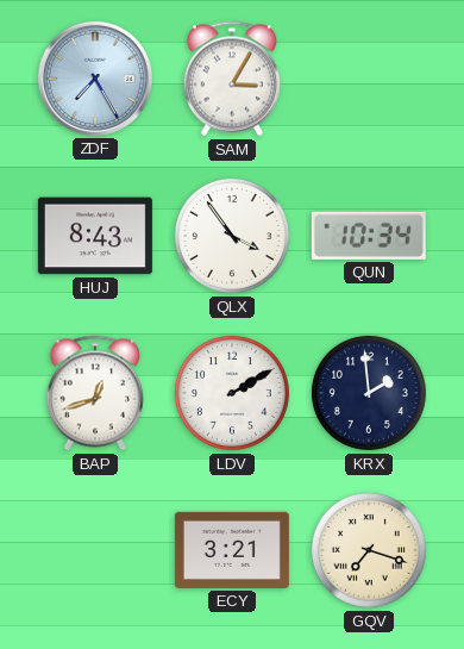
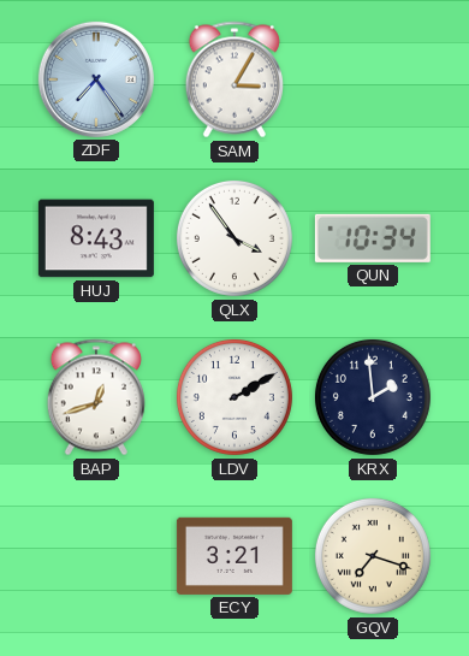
ZDF: 7:25 -> 7:24
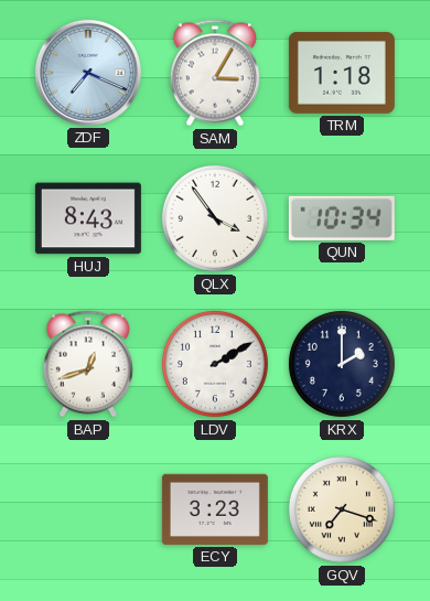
ZDF: 7:24 -> 7:19
TRM: none -> 1:18
KRX: 1:59 -> 2:00
ECY: 3:21 -> 3:23
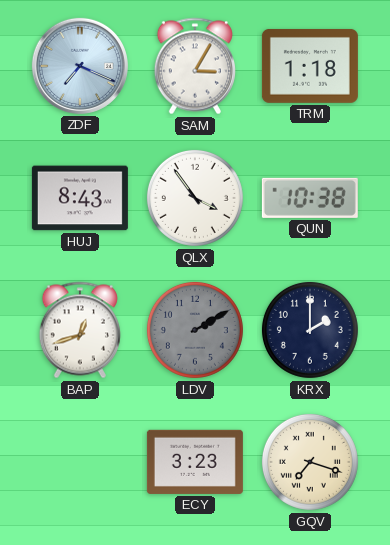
QUN: 10:34 -> 10:38
LDV dial: white -> grey
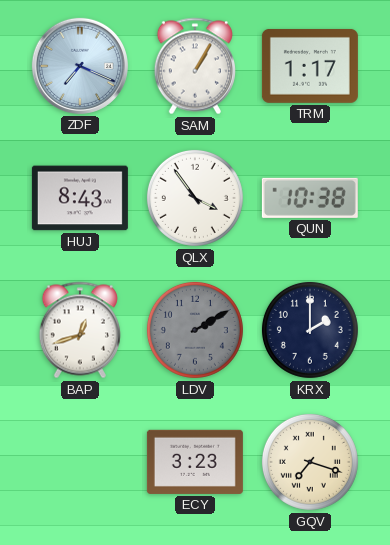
SAM: 3:05 -> 1:05
TRM: 1:18 -> 1:17
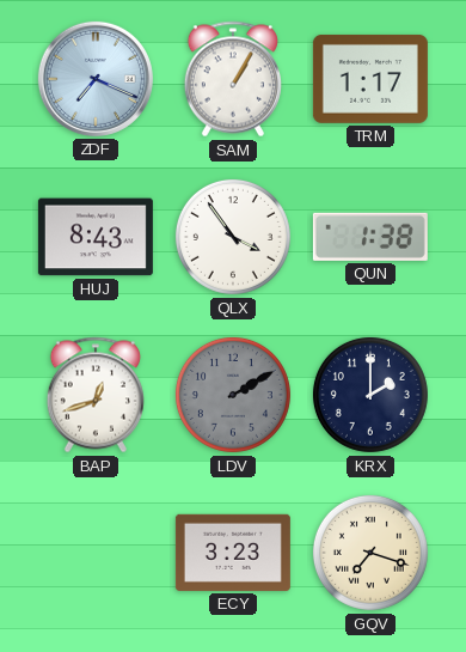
QUN: 10:38 -> 1:38
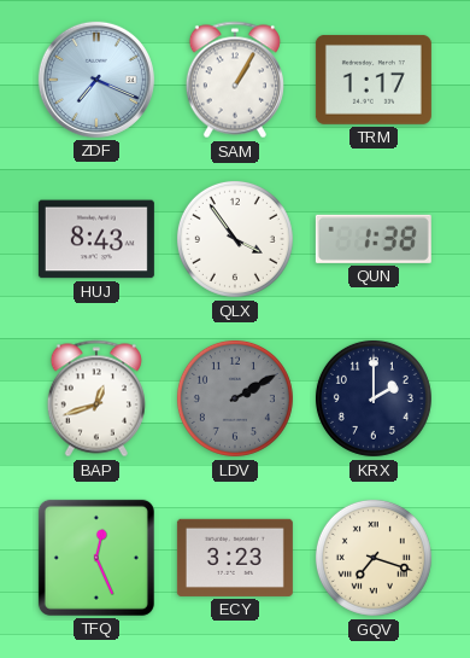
TFQ: none -> 12:26
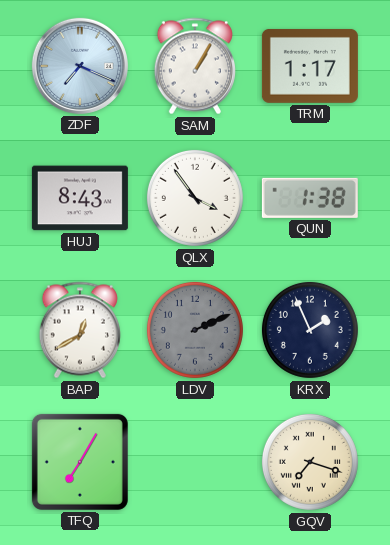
BAP: 12:42 -> 12:40
LDV: 2:10 -> 2:11
KRX: 2:00 -> 1:56
TFQ: 12:26 -> 7:05
ECY: 3:23 -> none
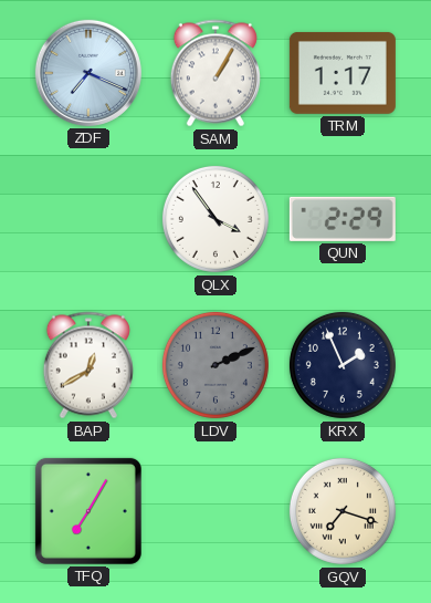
HUJ: 8:43 -> none
QUN: 1:38 -> 2:29
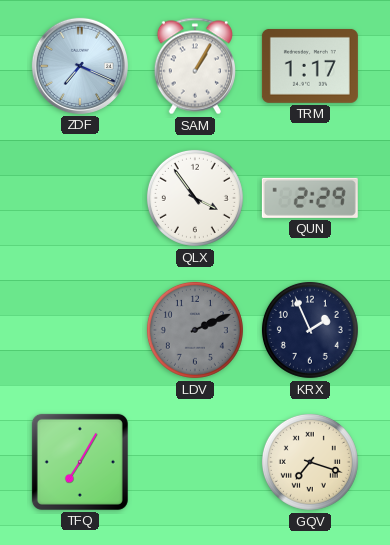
BAP: 12:40 -> none
